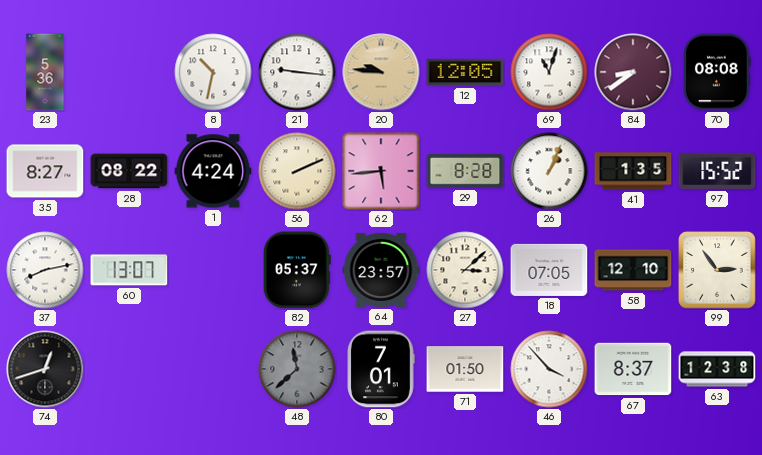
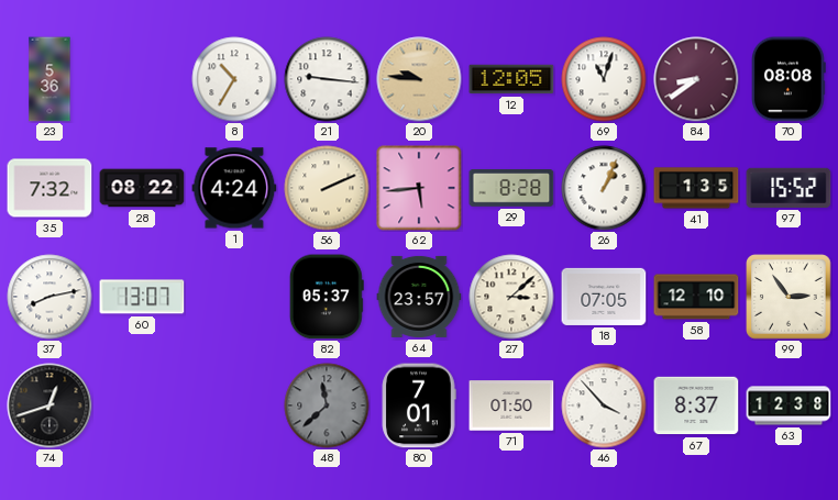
8: 10:32 -> 10:35
35: 8:27 -> 7:32
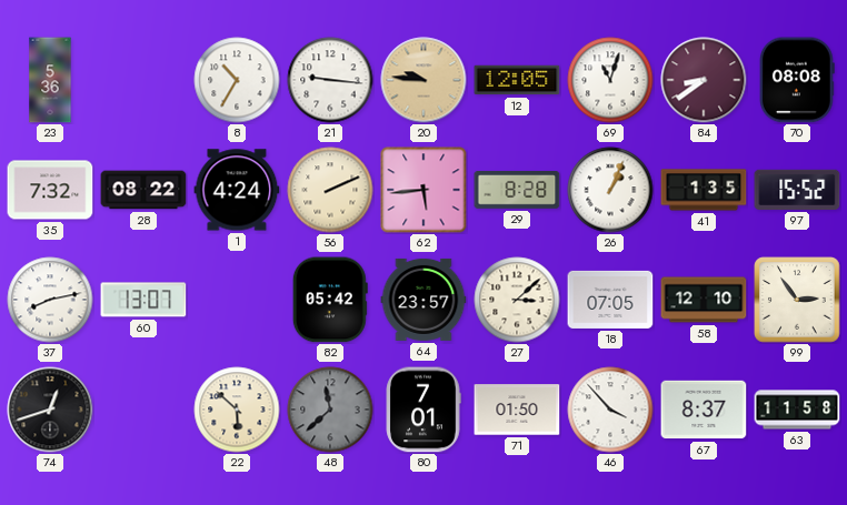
82: 05:37 -> 05:42
22: none -> 5:52
63: 12:38 -> 11:58
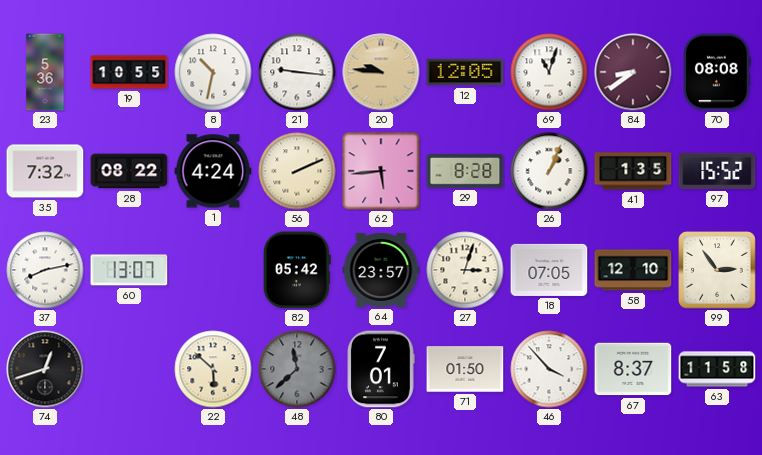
19: none -> 10:55
8: 10:35 -> 10:32
27: 3:08 -> 3:03
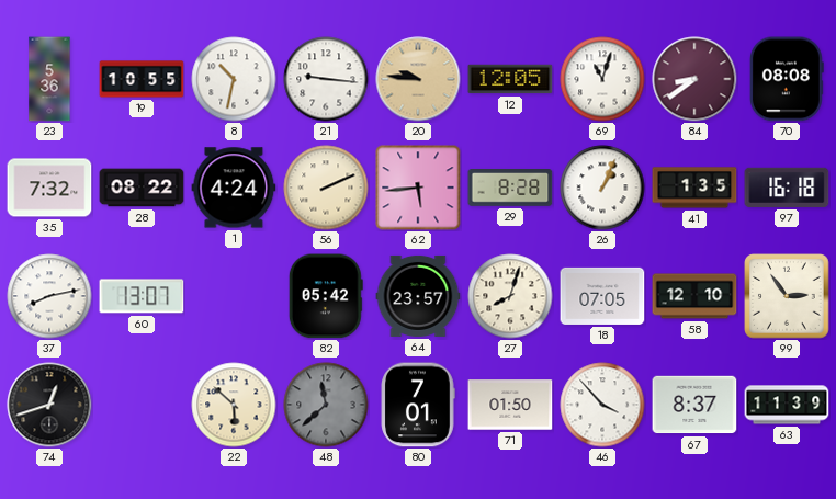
97: 15:52 -> 16:18
27: 3:03 -> 8:03
63: 11:58 -> 11:39
